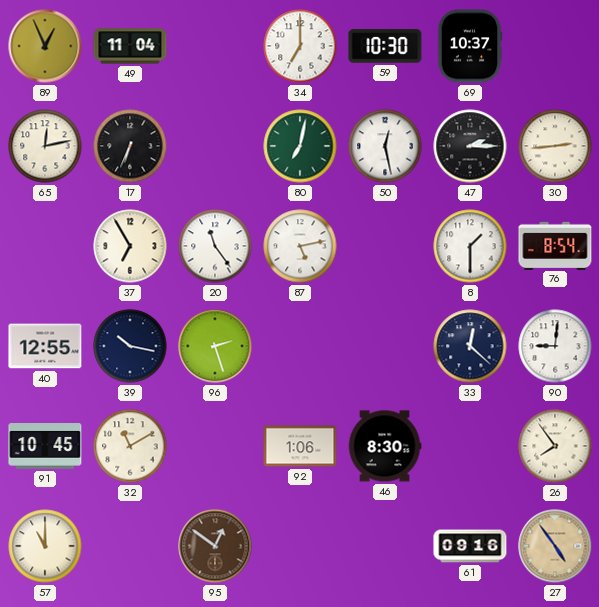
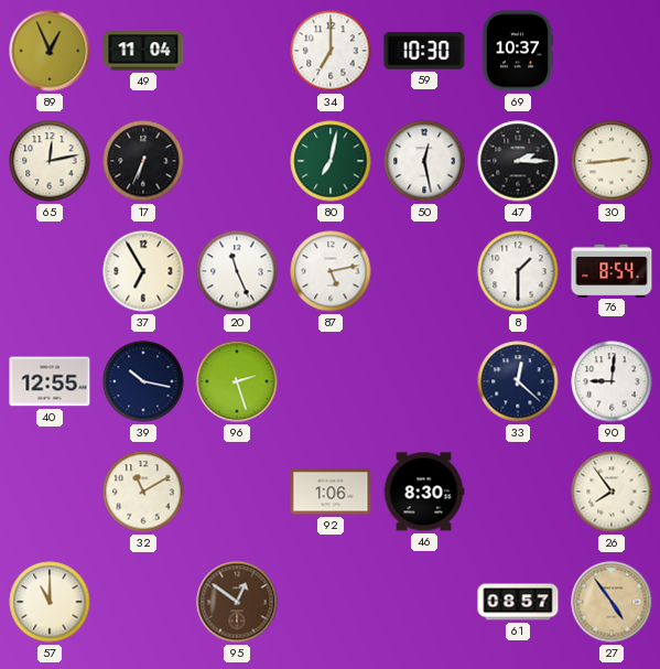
20: 11:24 -> 11:26
91: 10:45 -> none
61: 09:16 -> 08:57
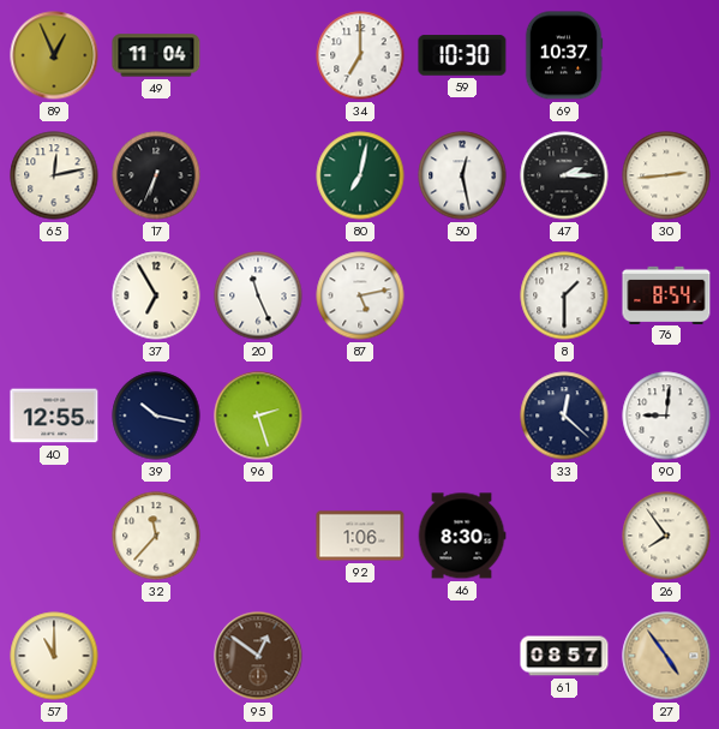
32: 11:10 -> 11:37
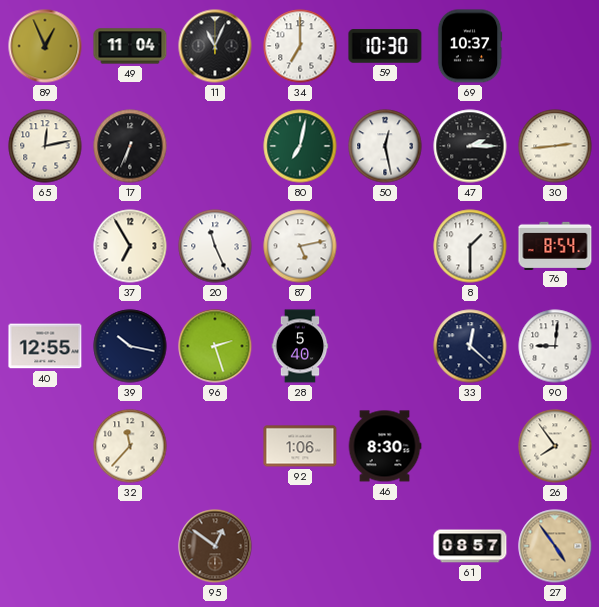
11: none -> 11:04
28: none -> 5:40
57: 11:00 -> none
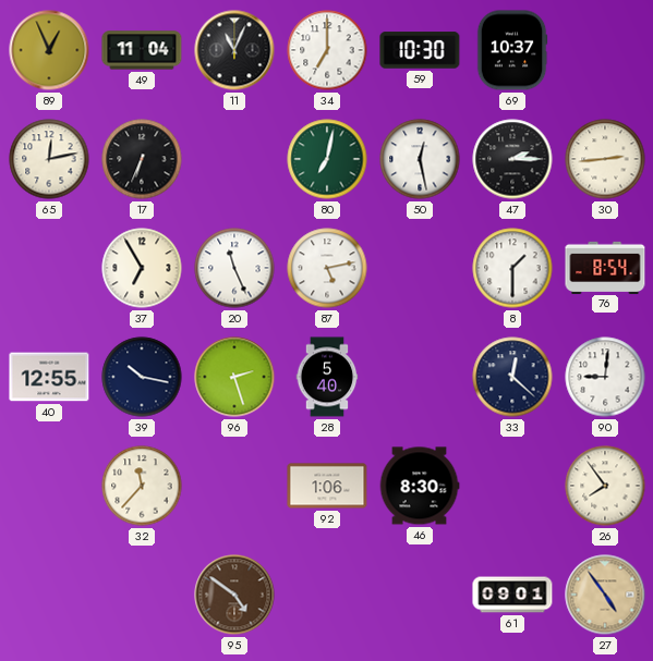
95: 12:51 -> 4:51
61: 08:57 -> 09:01
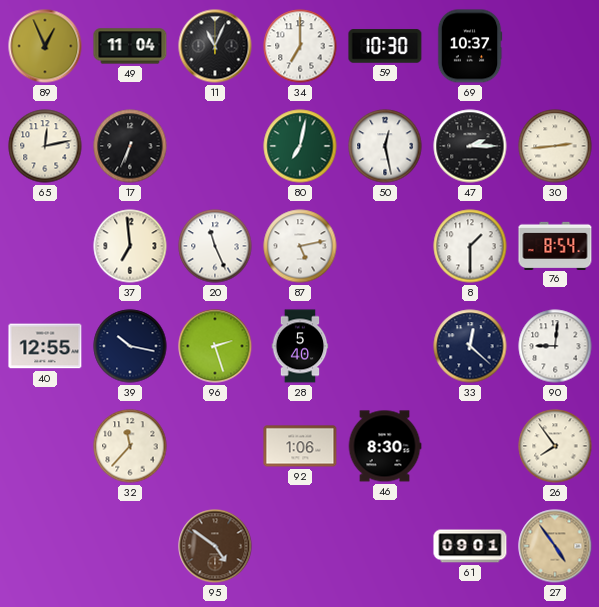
37: 6:55 -> 6:59
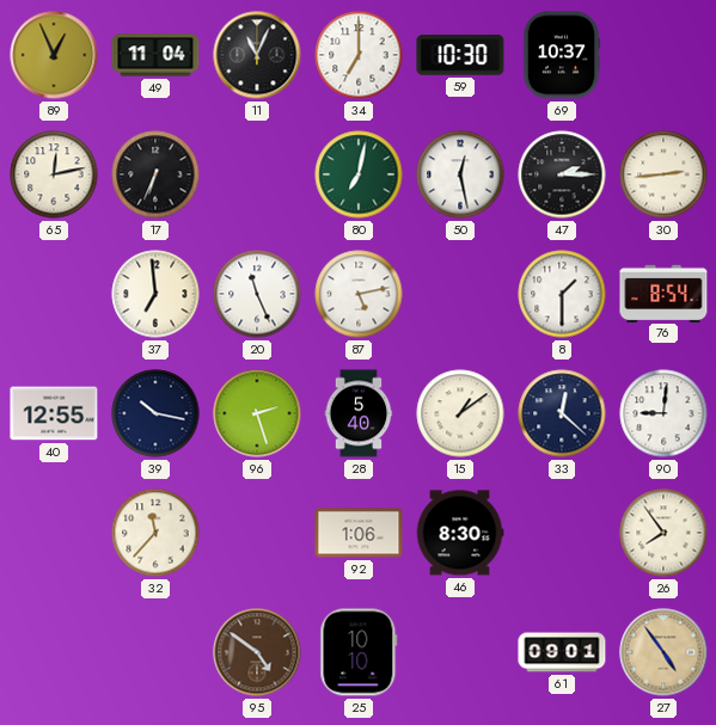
15: none -> 1:09
25: none -> 10:10
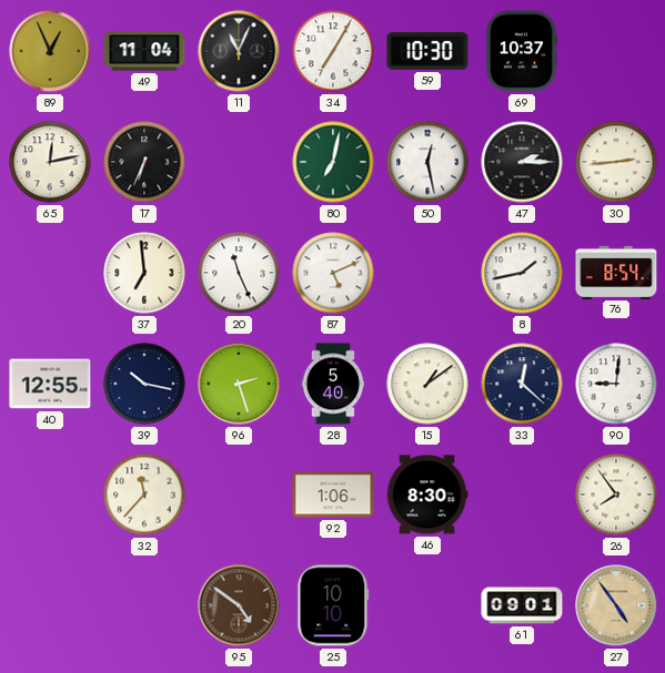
34: 7:00 -> 7:05
87: 5:13 -> 5:11
8: 1:30 -> 1:43
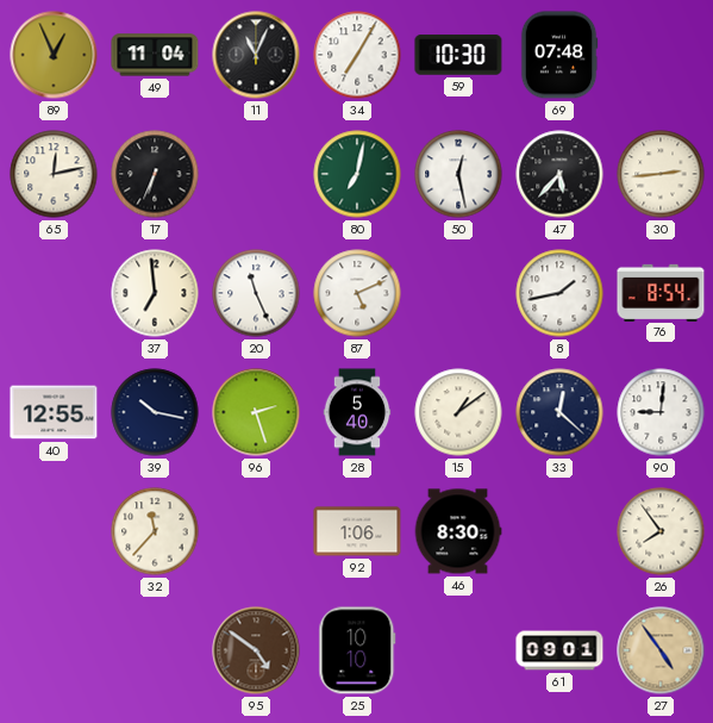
69: 10:37 -> 07:48
47: 2:15 -> 5:37
